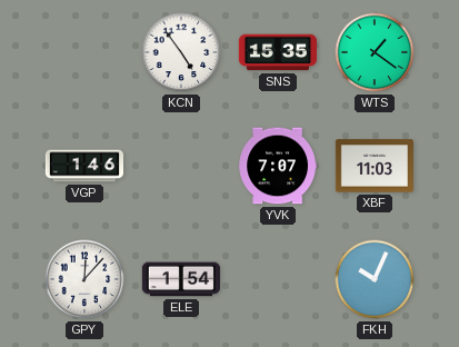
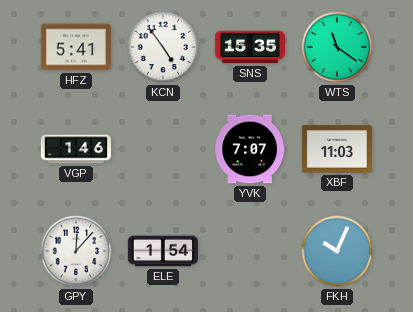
HFZ: none -> 5:41
WTS: 1:21 -> 11:21
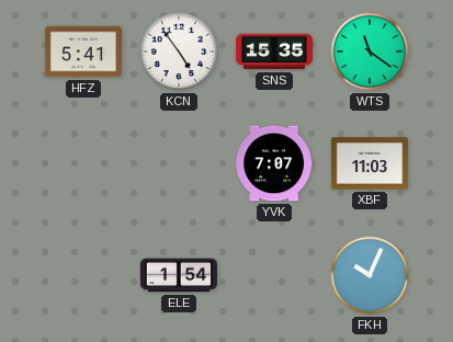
VGP: 1:46 -> none
GPY: 12:07 -> none
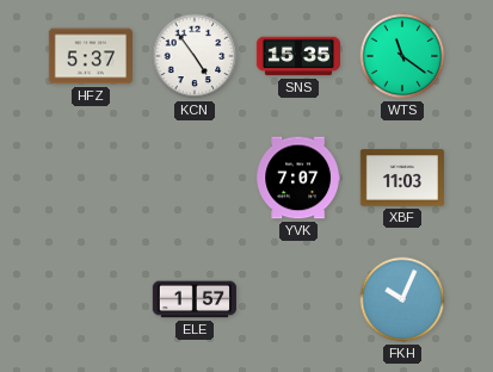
HFZ: 5:41 -> 5:37
ELE: 1:54 -> 1:57
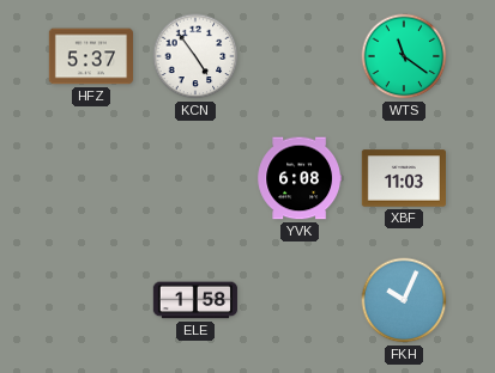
SNS: 15:35 -> none
YVK: 7:07 -> 6:08
ELE: 1:57 -> 1:58
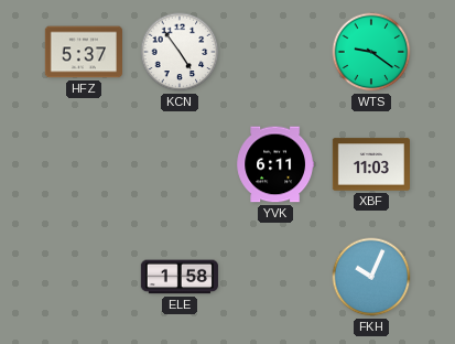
WTS: 11:21 -> 9:21
YVK: 6:08 -> 6:11
